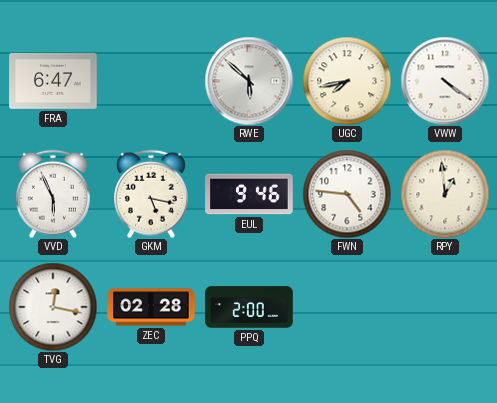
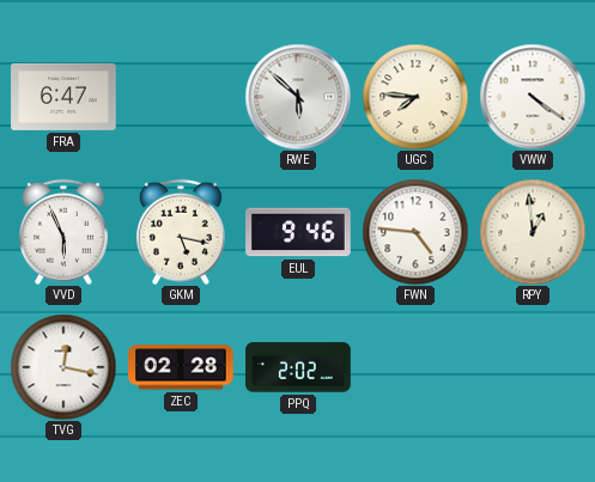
UGC: 7:43 -> 7:46
PPQ: 2:00 -> 2:02
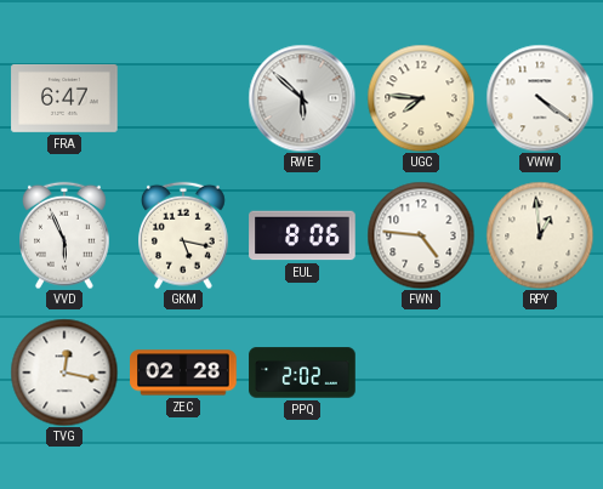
EUL: 9:46 -> 8:06
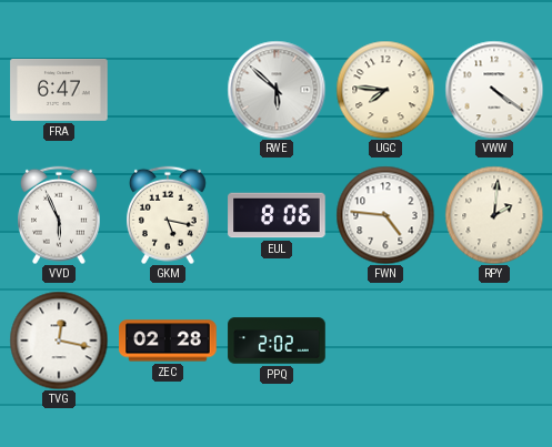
RPY: 12:59 -> 2:01
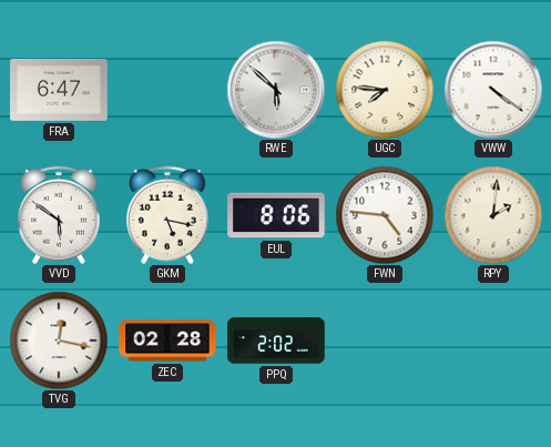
VVD: 5:56 -> 5:51
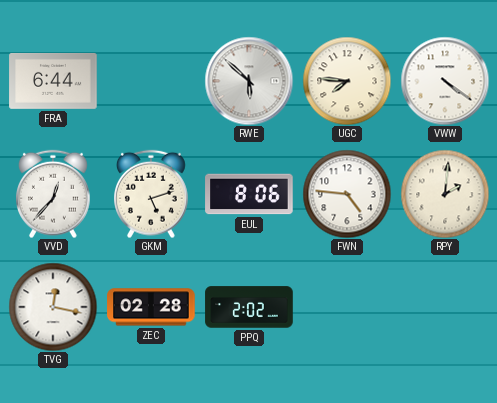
FRA: 6:47 -> 6:44
VVD: 5:51 -> 12:37
GKM: 5:17 -> 5:12
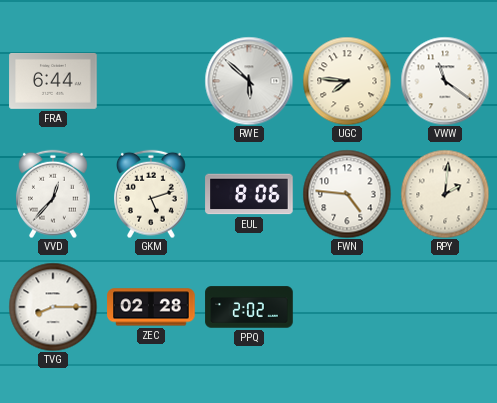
VWW: 4:21 -> 11:21
TVG: 12:17 -> 8:15
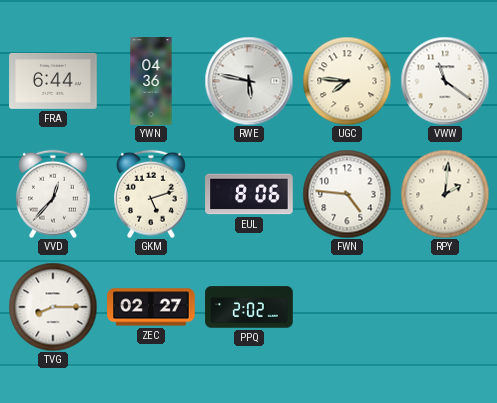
YWN: none -> 04:36
RWE: 5:52 -> 5:47
ZEC: 02:28 -> 02:27
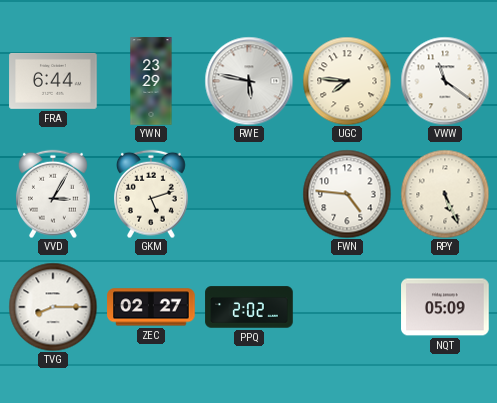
YWN: 04:36 -> 23:29
VVD: 12:37 -> 3:05
EUL: 8:06 -> none
RPY: 2:01 -> 5:26
NQT: none -> 05:09
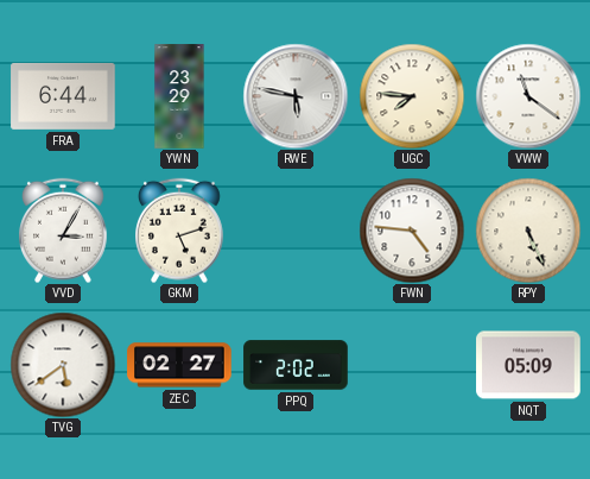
TVG: 8:15 -> 5:39
